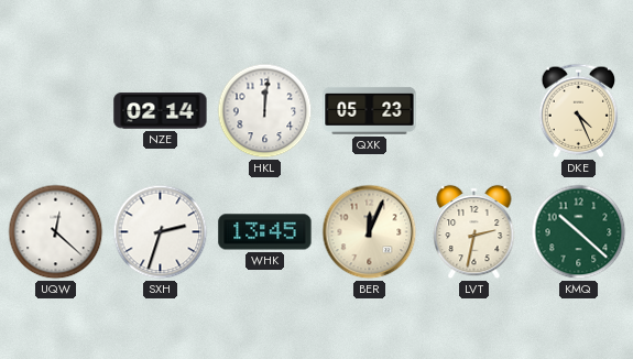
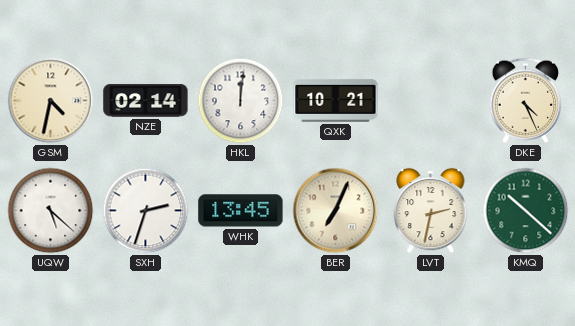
GSM: none -> 4:32
QXK: 05:23 -> 10:21
UQW: 12:22 -> 5:22
BER: 12:04 -> 7:04
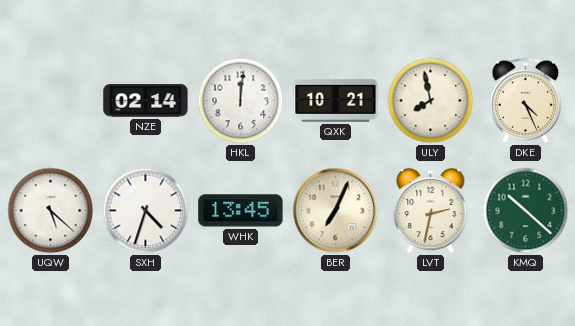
GSM: 4:32 -> none
ULY: none -> 7:58
SXH: 2:33 -> 4:33
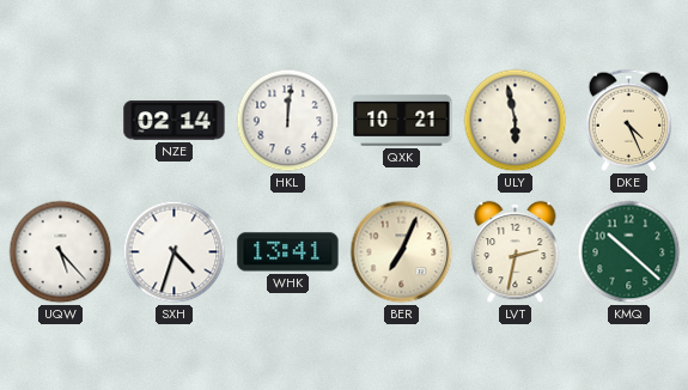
ULY: 7:58 -> 5:58
UQW: 5:22 -> 5:23
WHK: 13:45 -> 13:41
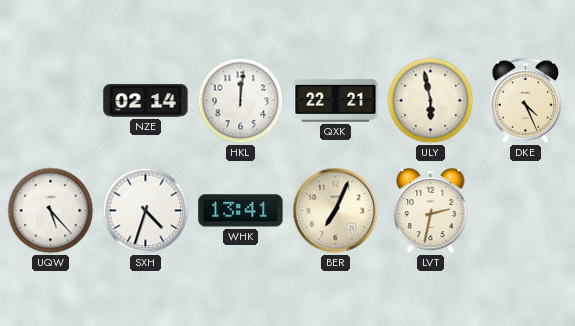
QXK: 10:21 -> 22:21
KMQ: 10:22 -> none
